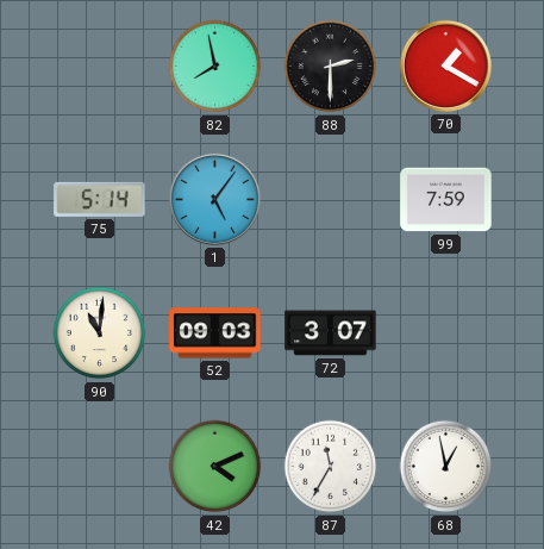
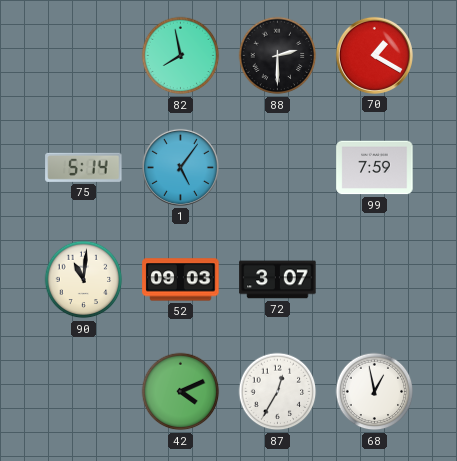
87: 11:35 -> 12:35
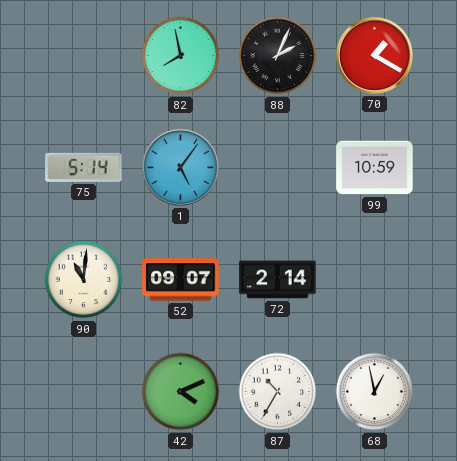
88: 2:30 -> 2:04
99: 7:59 -> 10:59
52: 09:03 -> 09:07
72: 3:07 -> 2:14
87: 12:35 -> 10:35
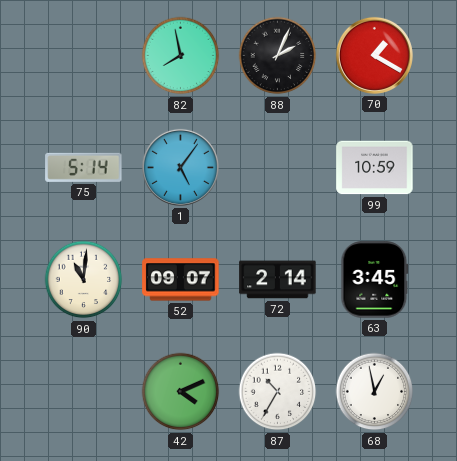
63: none -> 3:45
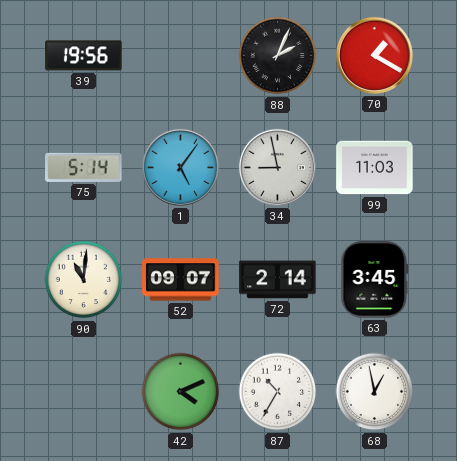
39: none -> 19:56
82: 7:58 -> none
34: none -> 8:58
99: 10:59 -> 11:03
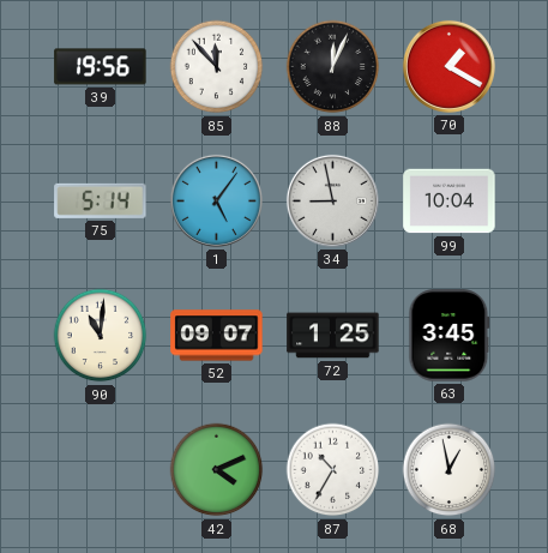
85: none -> 11:53
88: 2:04 -> 12:04
99: 11:03 -> 10:04
72: 2:14 -> 1:25
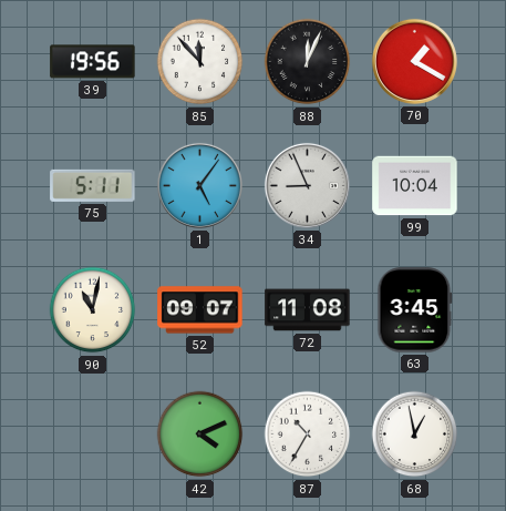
75: 5:14 -> 5:11
34: 8:58 -> 8:56
90: 11:01 -> 11:02
72: 1:25 -> 11:08
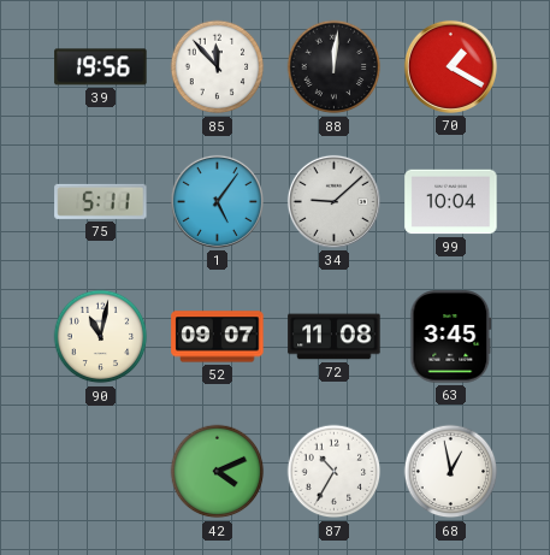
88: 12:04 -> 12:01
34: 8:56 -> 9:08
